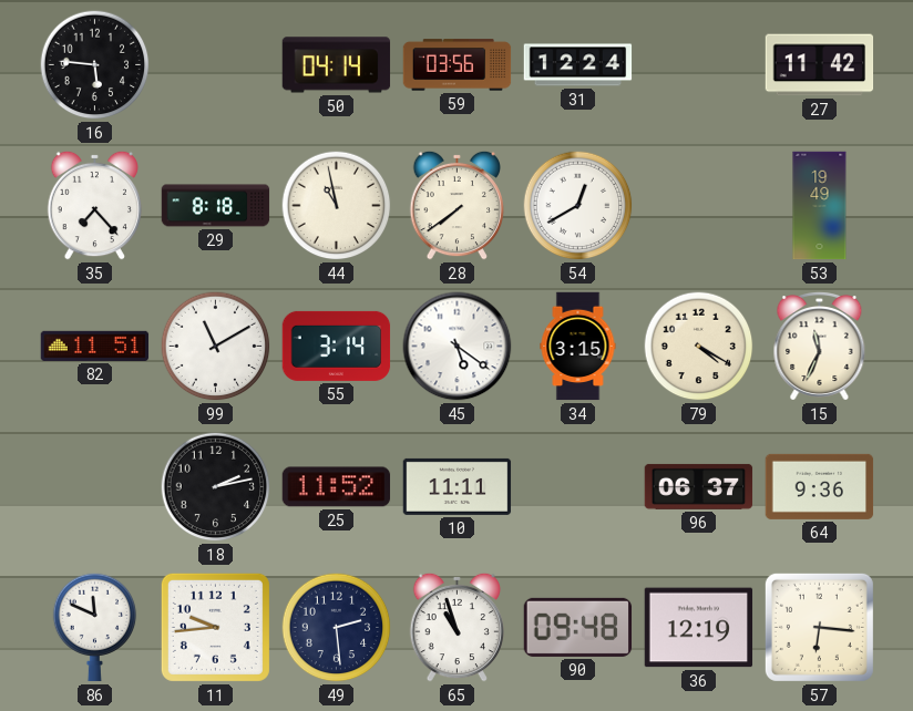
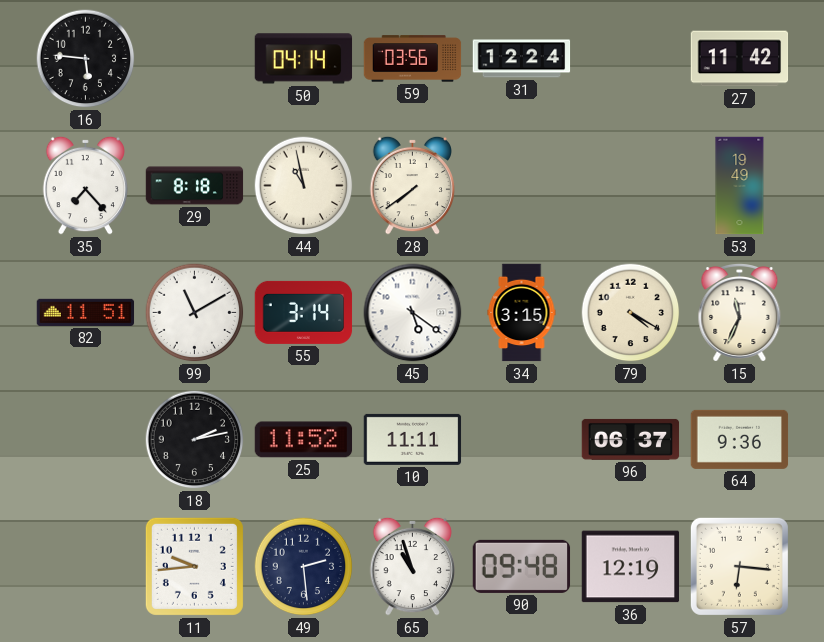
54: 12:40 -> none
86: 11:49 -> none
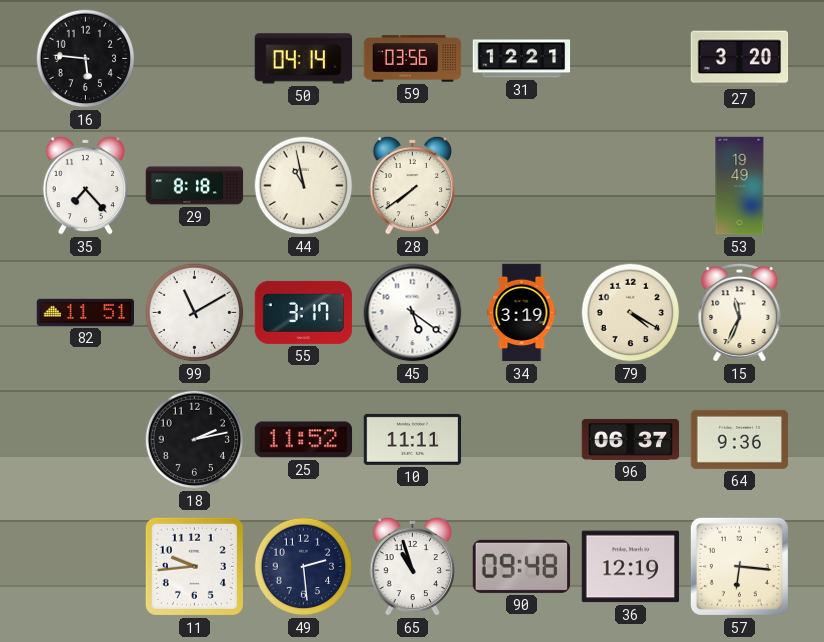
31: 12:24 -> 12:21
27: 11:42 -> 3:20
55: 3:14 -> 3:17
34: 3:15 -> 3:19
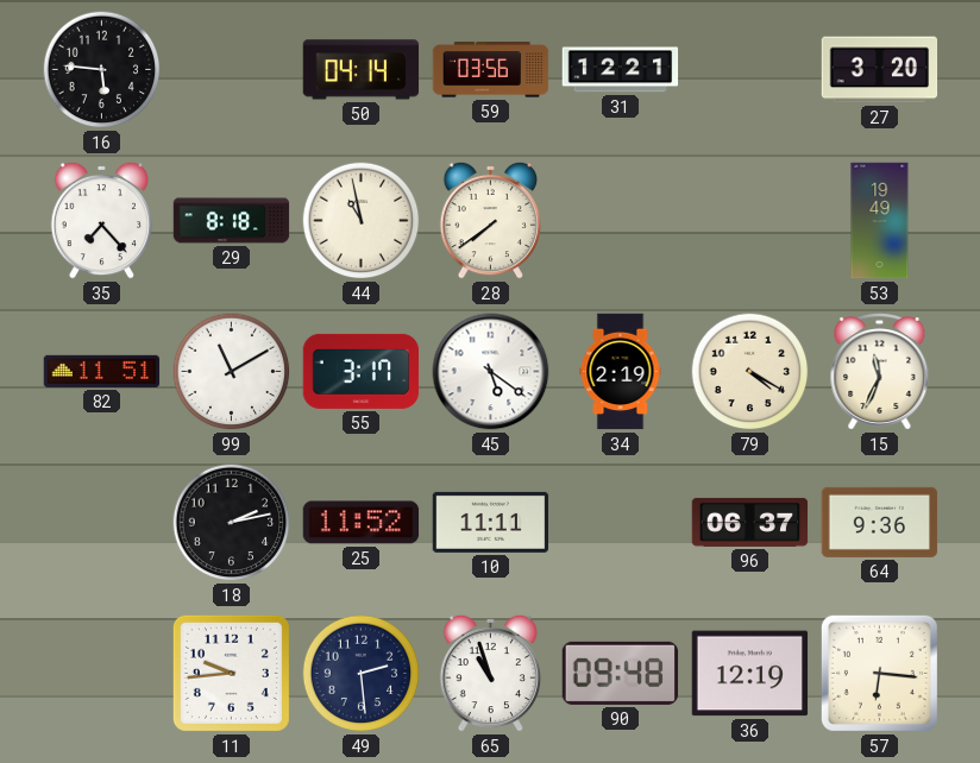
34: 3:19 -> 2:19
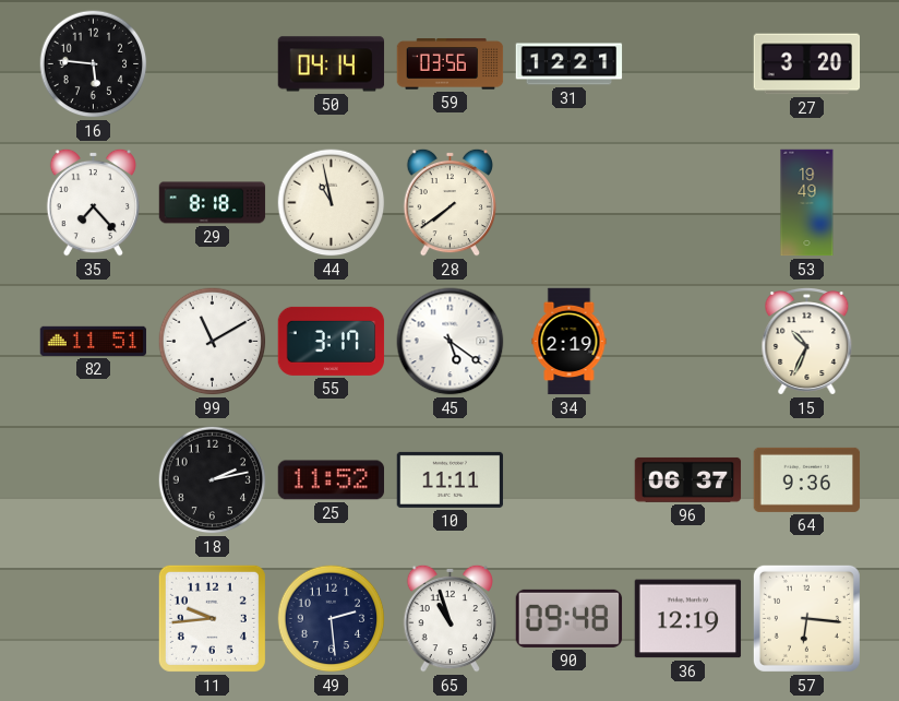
79: 4:20 -> none
15: 11:34 -> 10:34
